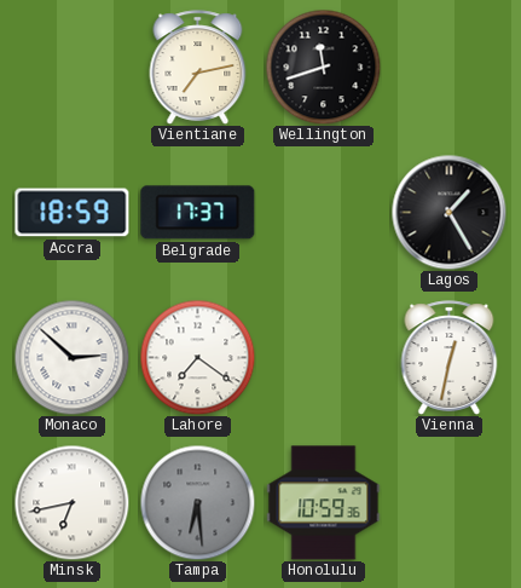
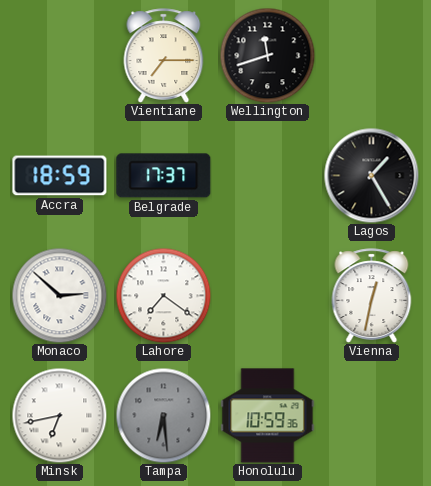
Vientiane: 7:13 -> 7:15
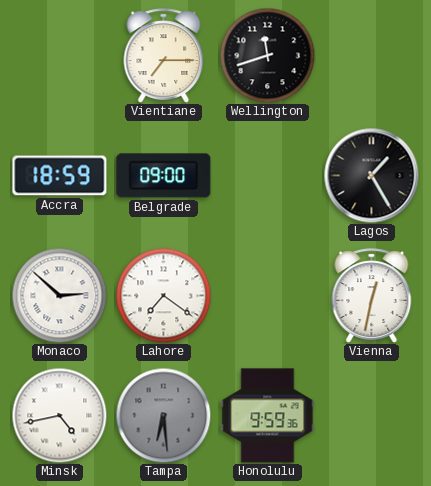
Belgrade: 17:37 -> 09:00
Minsk: 6:43 -> 4:43
Honolulu: 10:59 -> 9:59
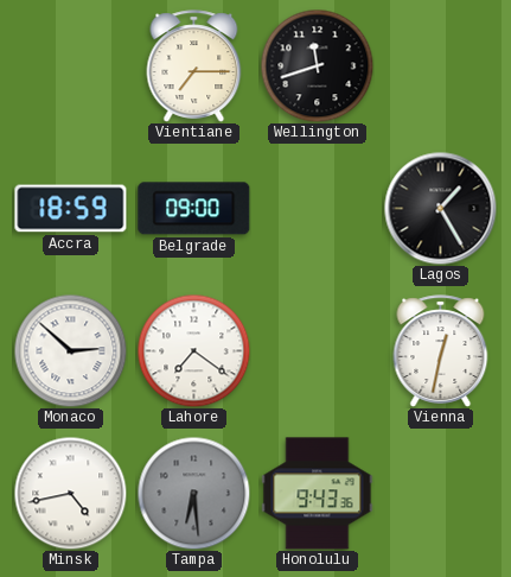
Honolulu: 9:59 -> 9:43
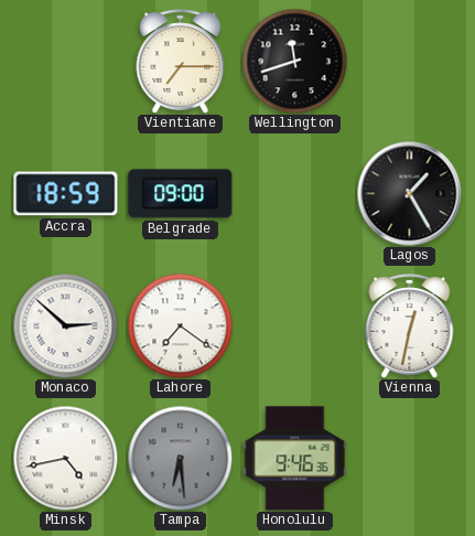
Honolulu: 9:43 -> 9:46
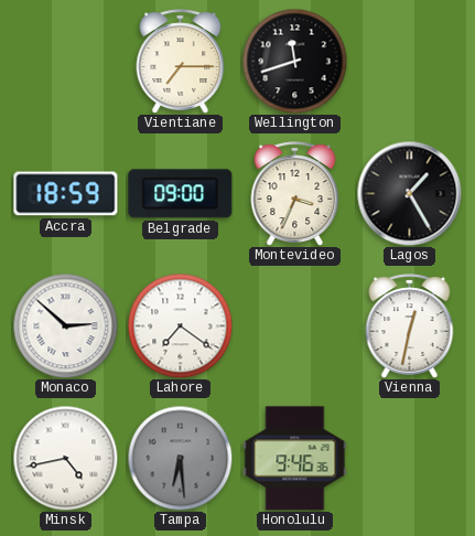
Montevideo: none -> 3:34
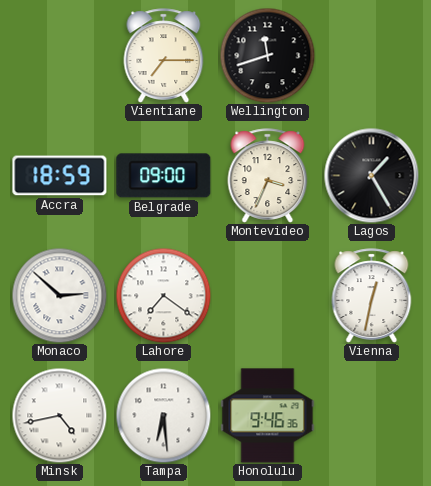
Tampa dial: grey -> white
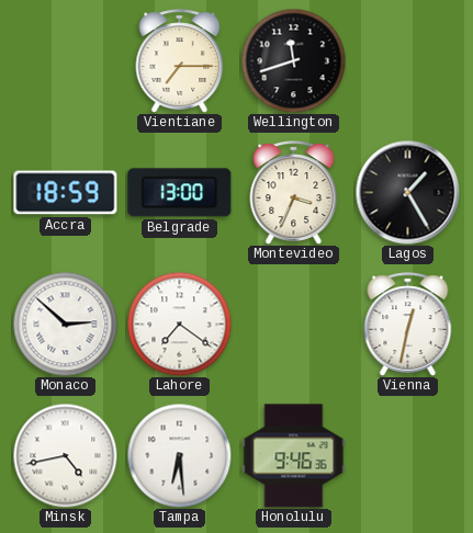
Belgrade: 09:00 -> 13:00
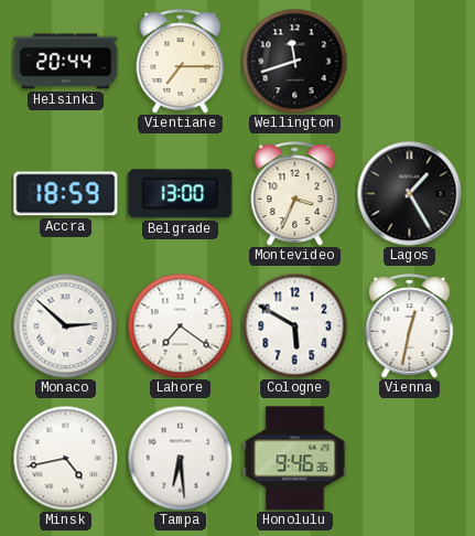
Helsinki: none -> 20:44
Cologne: none -> 5:50
